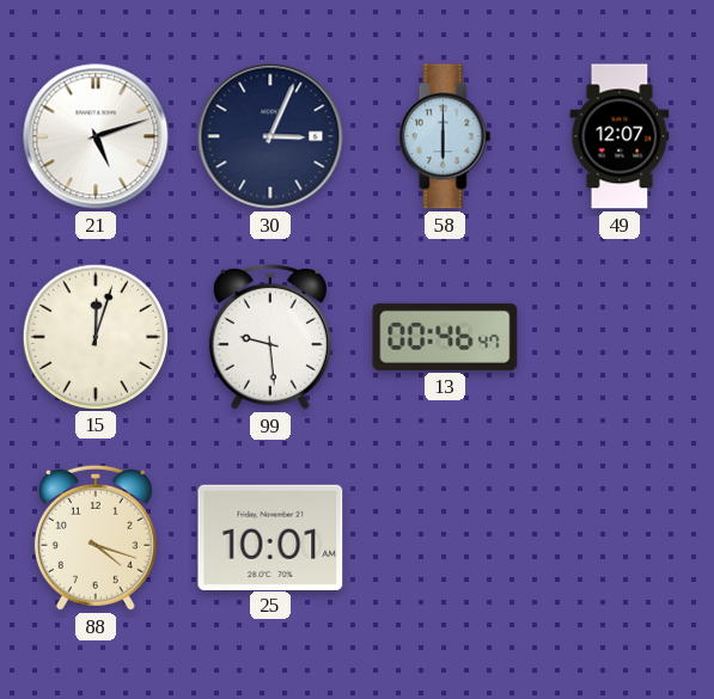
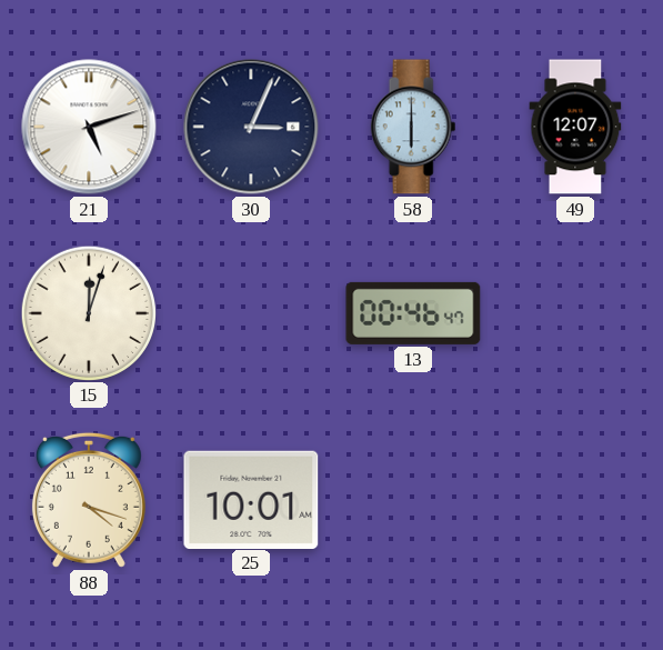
99: 9:29 -> none
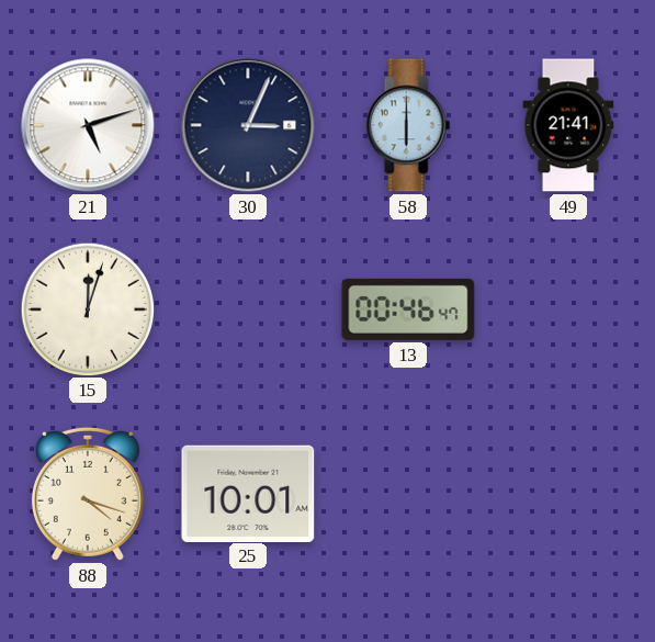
49: 12:07 -> 21:41
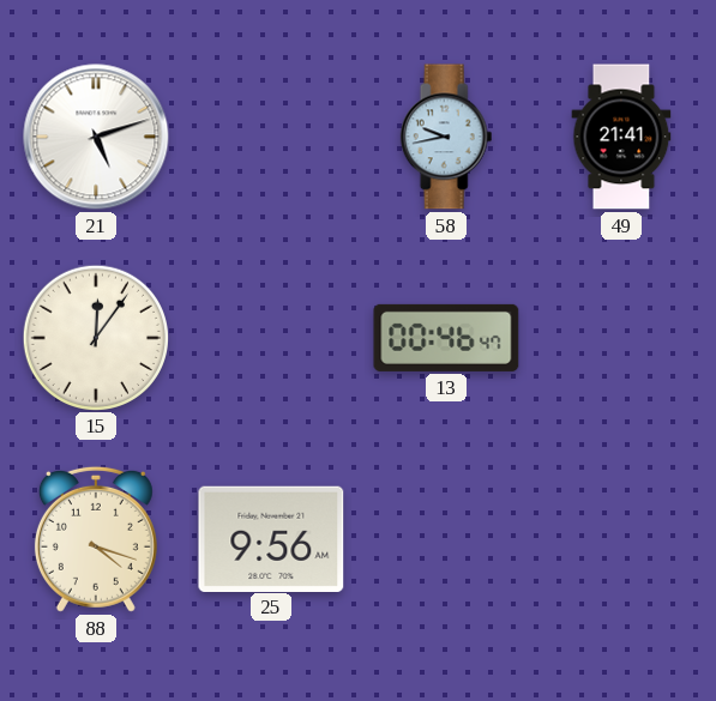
30: 3:04 -> none
58: 6:00 -> 9:43
15: 12:03 -> 12:06
25: 10:01 -> 9:56
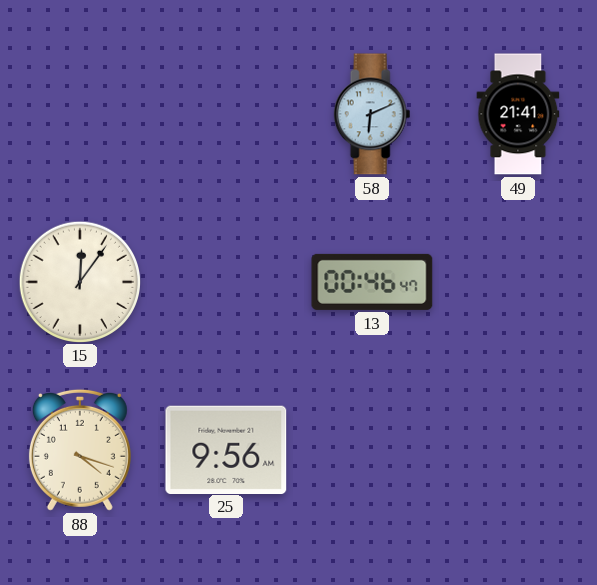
21: 5:12 -> none
58: 9:43 -> 6:11
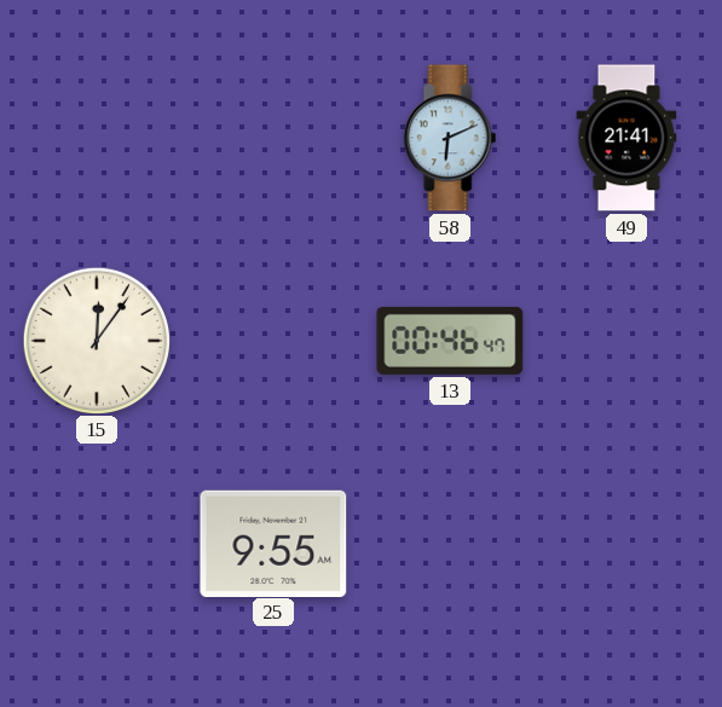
88: 4:18 -> none
25: 9:56 -> 9:55
